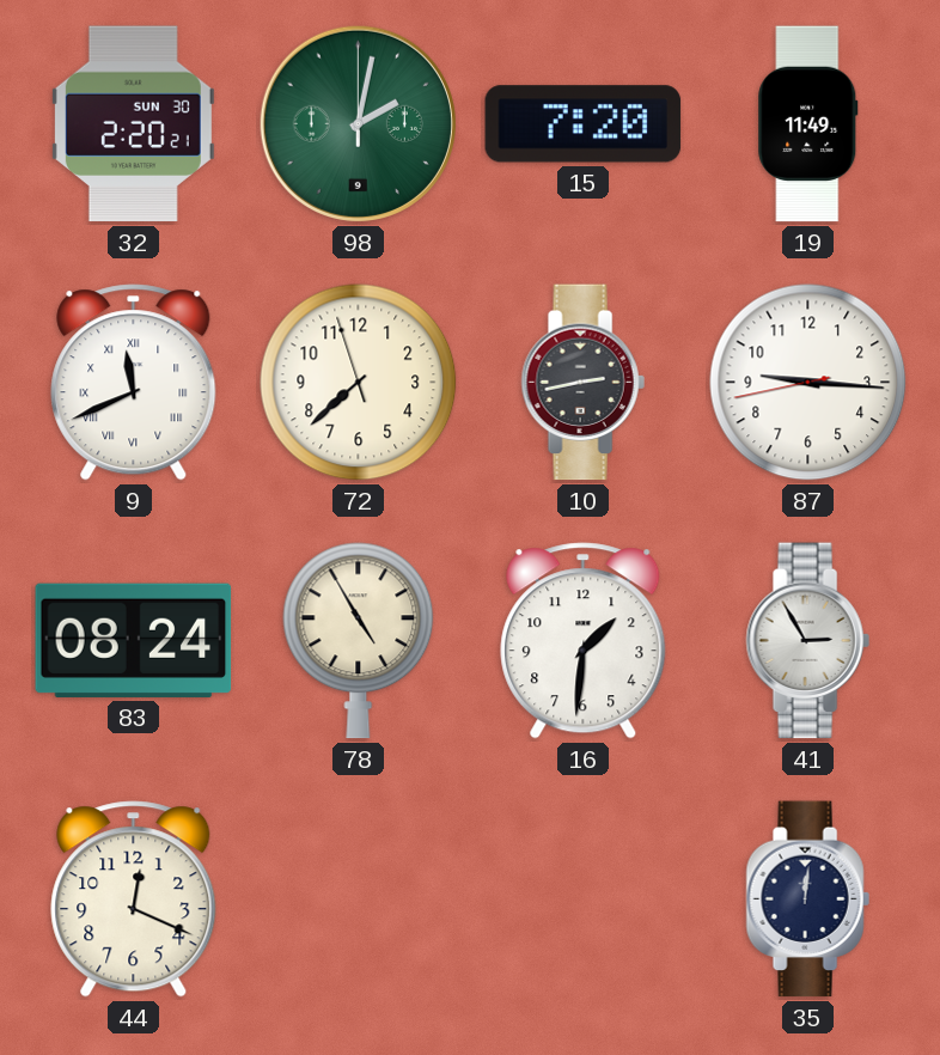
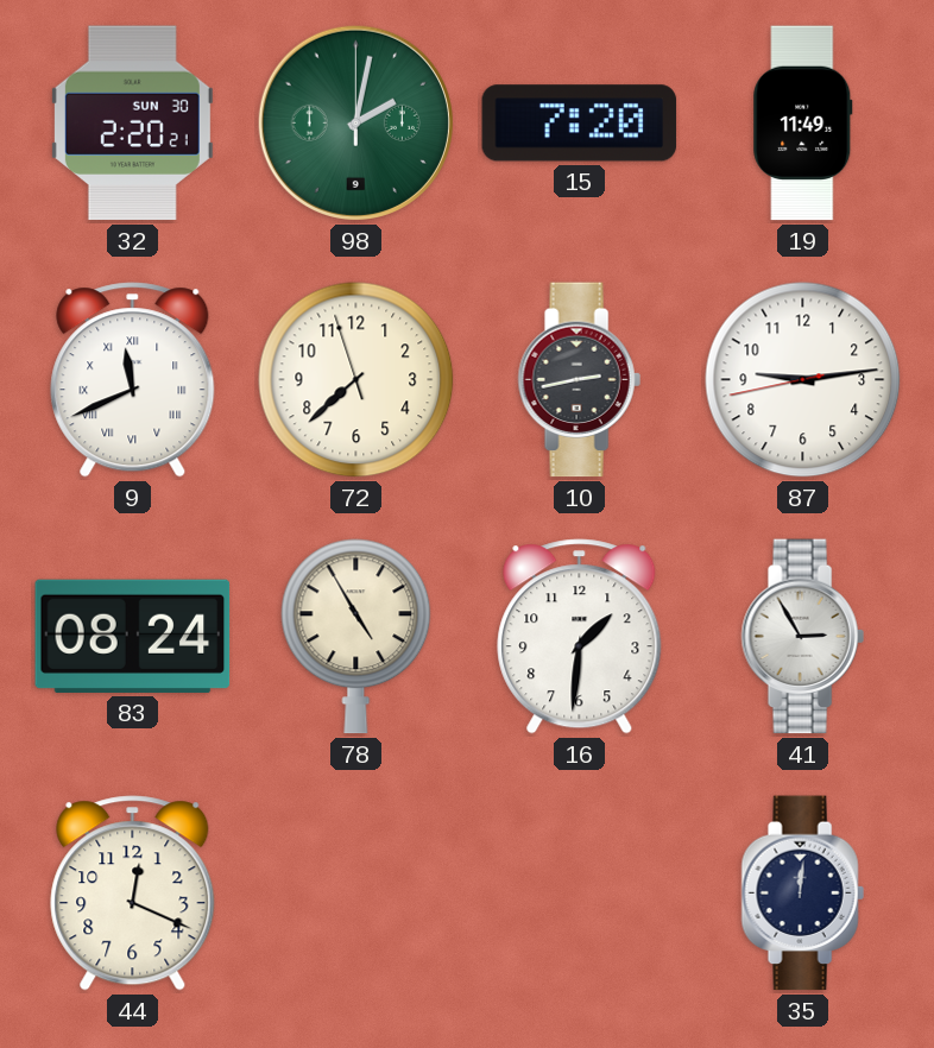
87: 9:15 -> 9:13
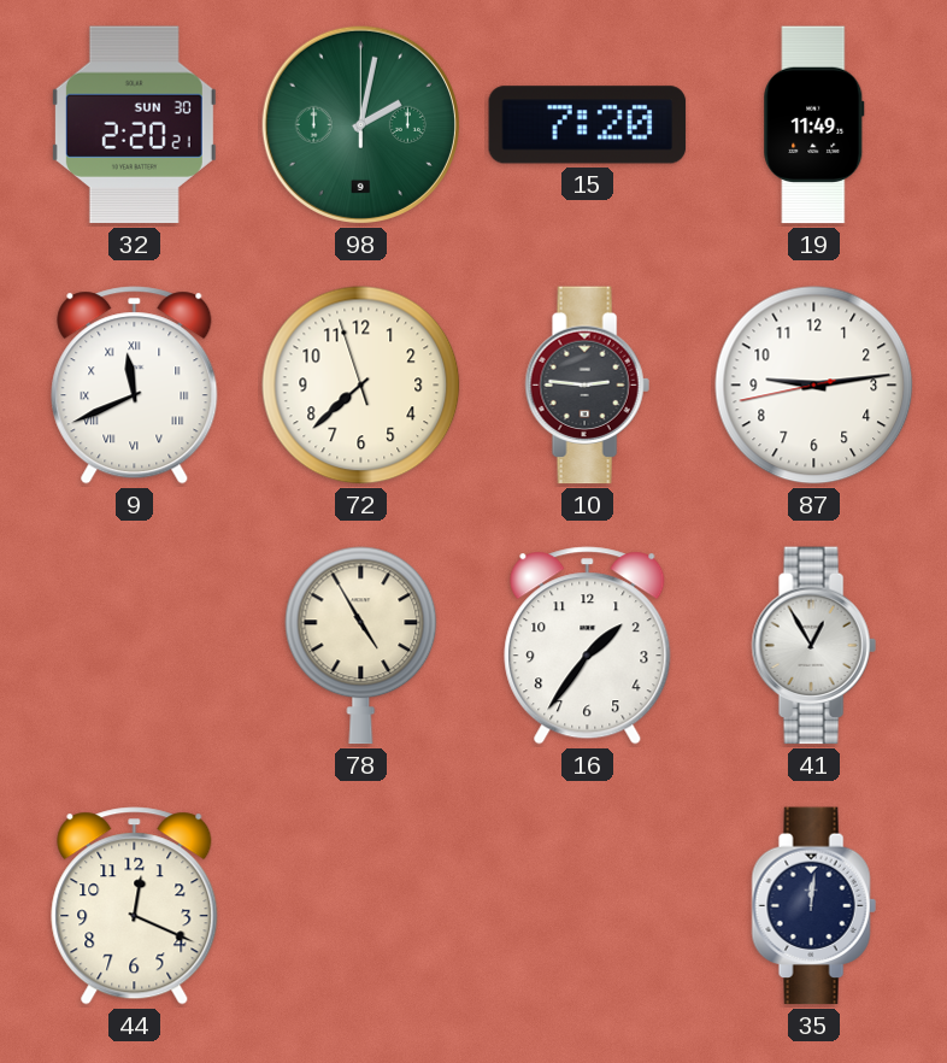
10: 2:43 -> 2:46
83: 08:24 -> none
16: 1:31 -> 1:36
41: 2:55 -> 12:55
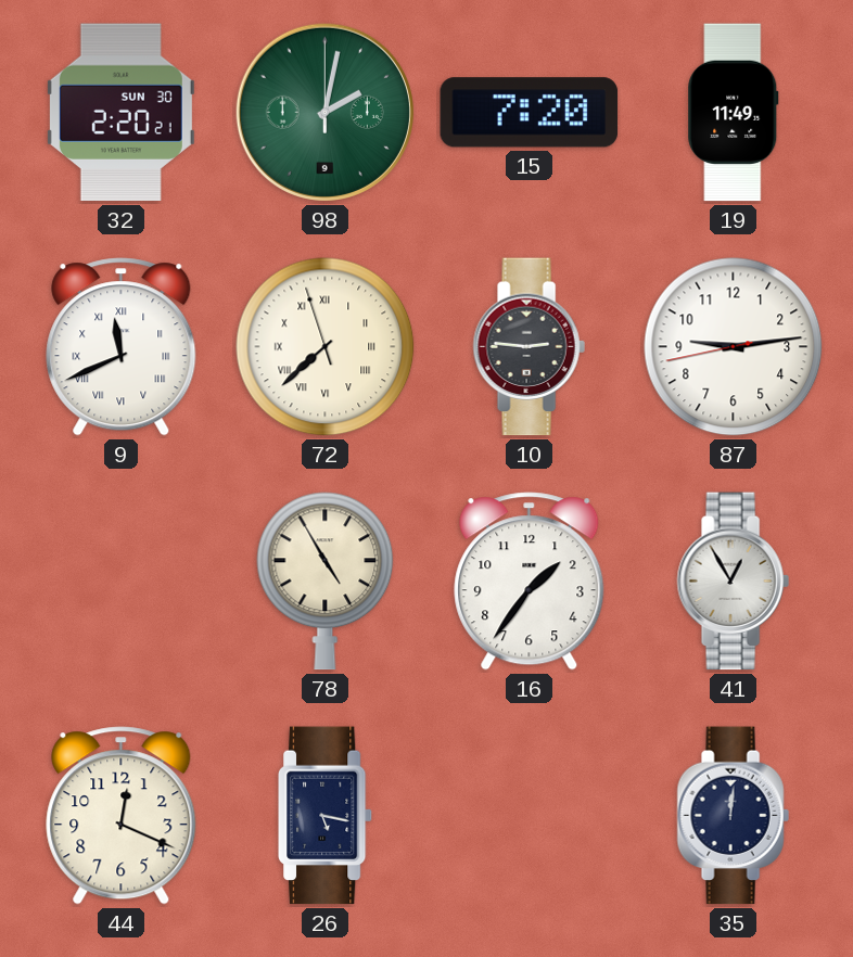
72 numerals: Arabic -> Roman
26: none -> 5:17
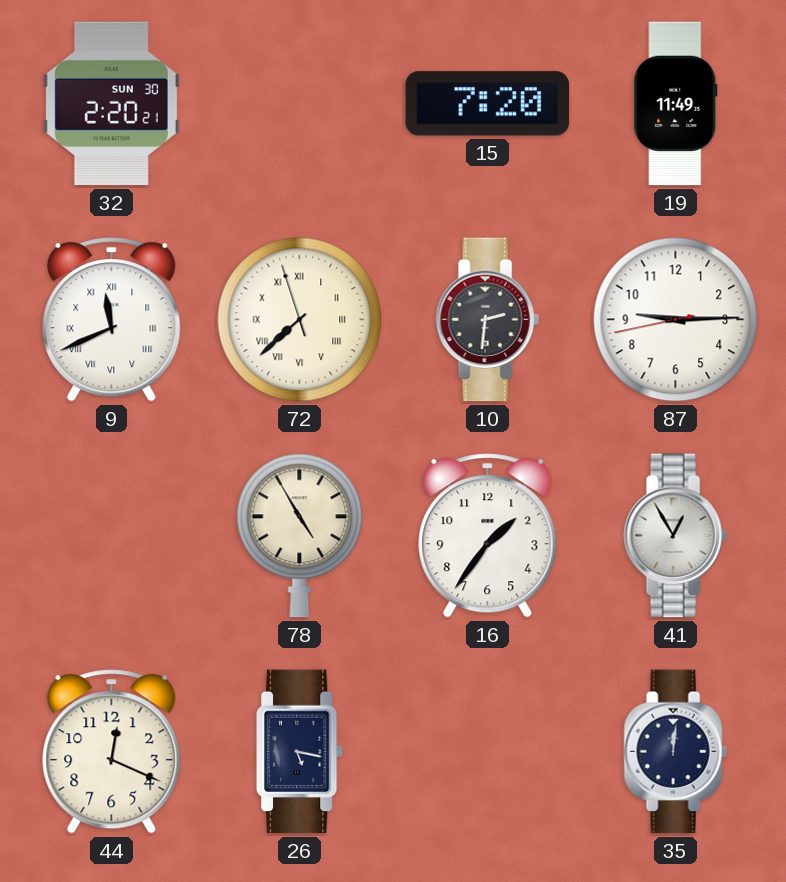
98: 2:02 -> none
10: 2:46 -> 2:31
87: 9:13 -> 9:14
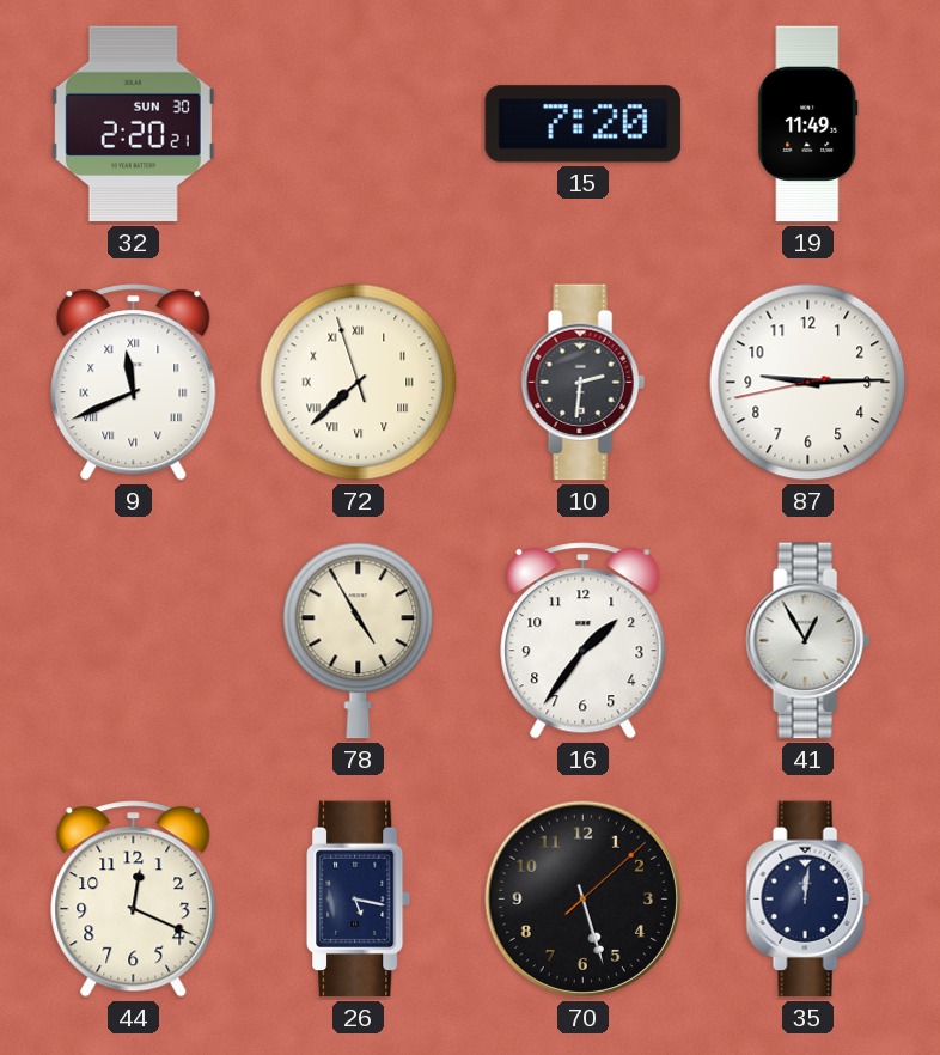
70: none -> 5:27
